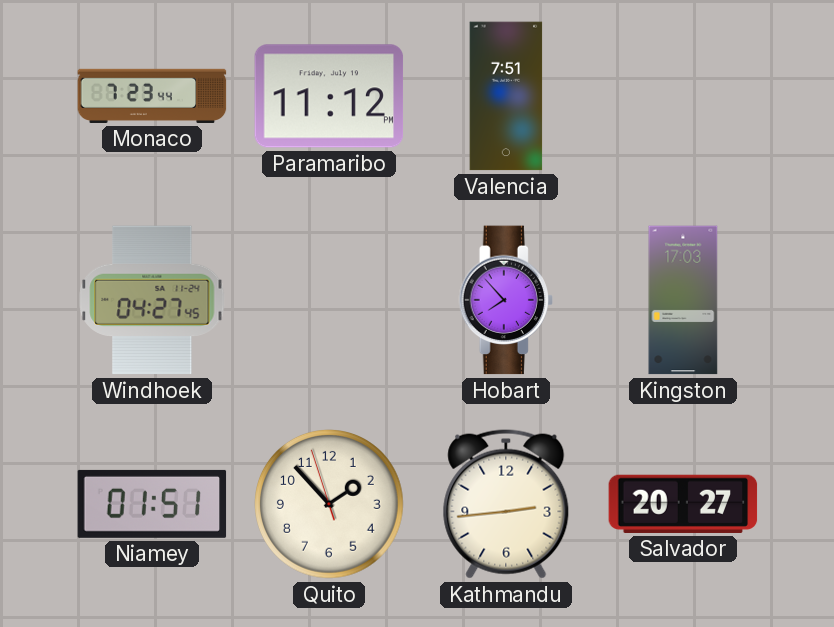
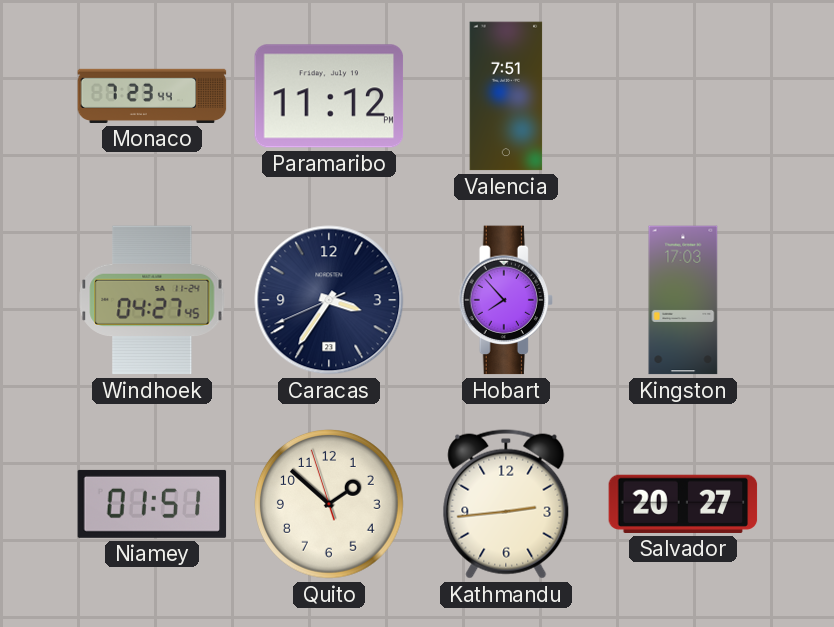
Caracas: none -> 3:35
Quito: 1:52 -> 1:51
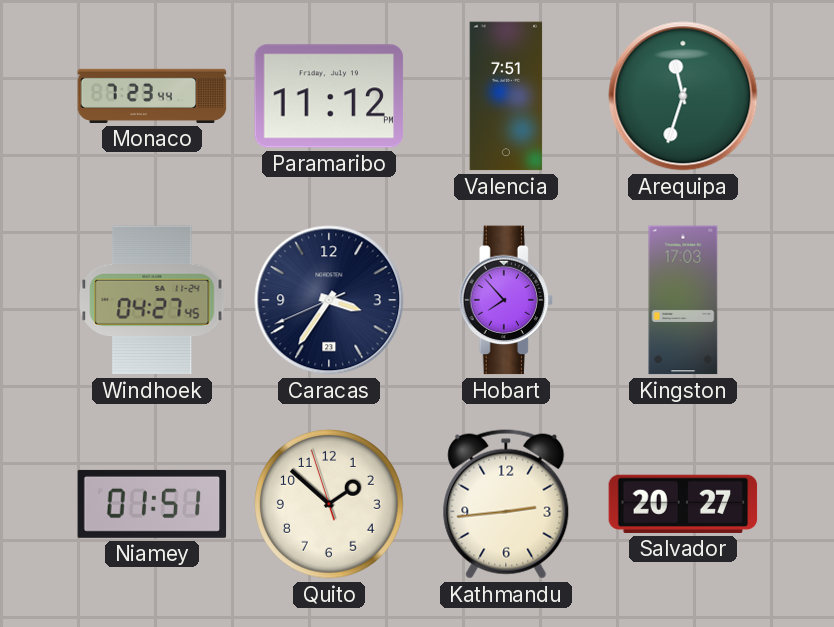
Arequipa: none -> 11:33
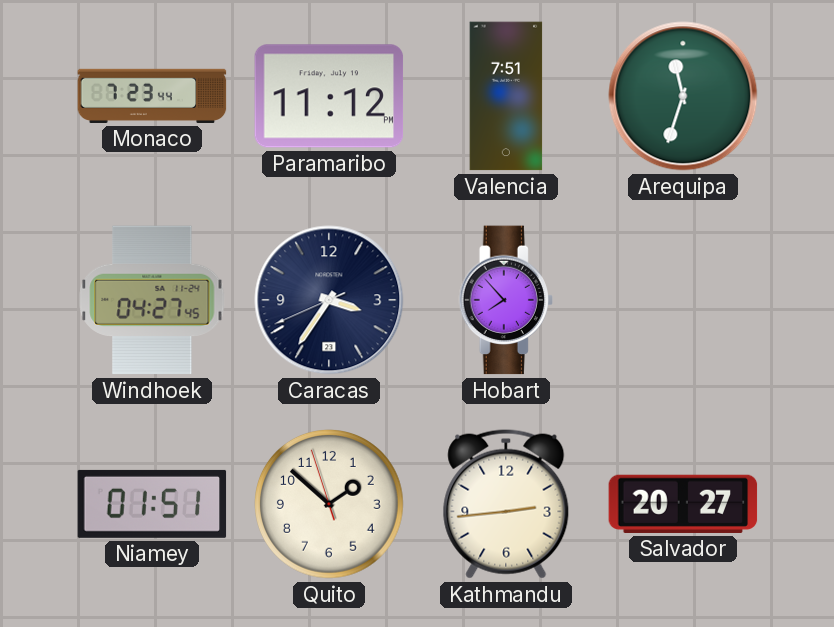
Kingston: 17:03 -> none
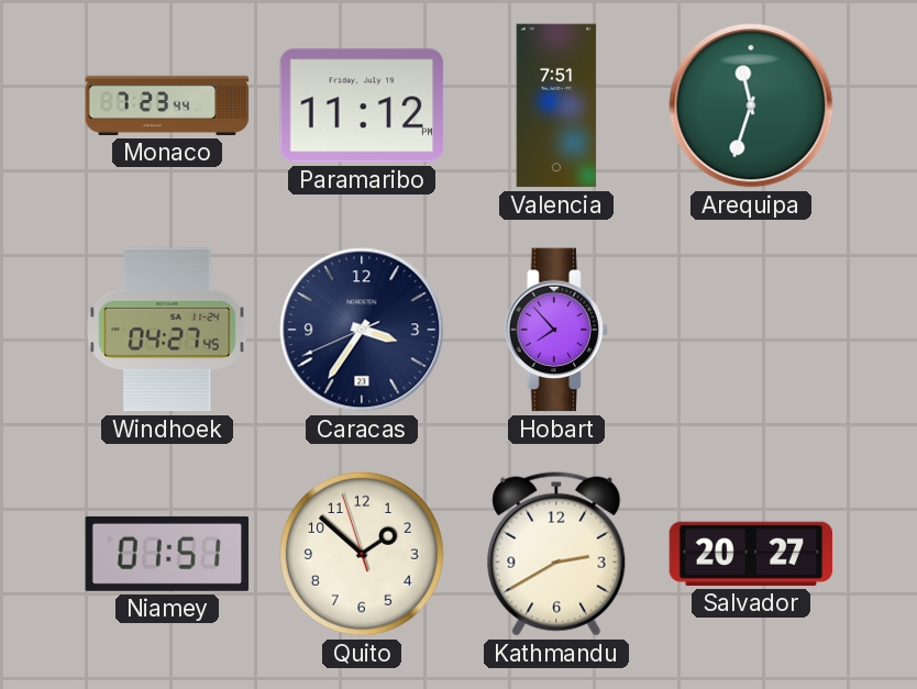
Kathmandu: 2:44 -> 2:40
